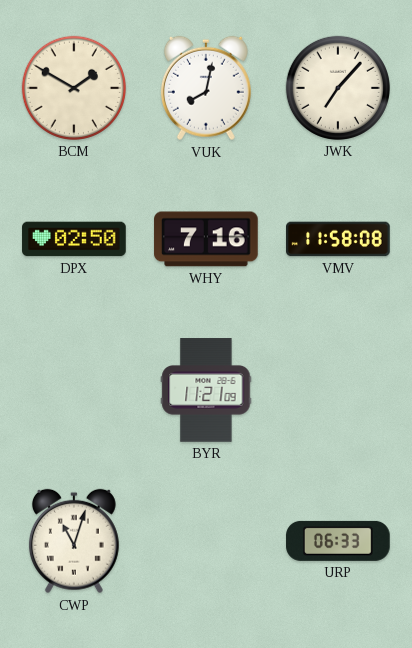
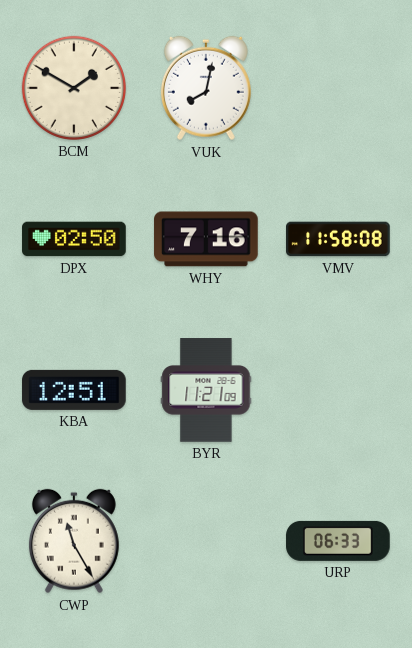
JWK: 7:07 -> none
KBA: none -> 12:51
CWP: 11:03 -> 11:25
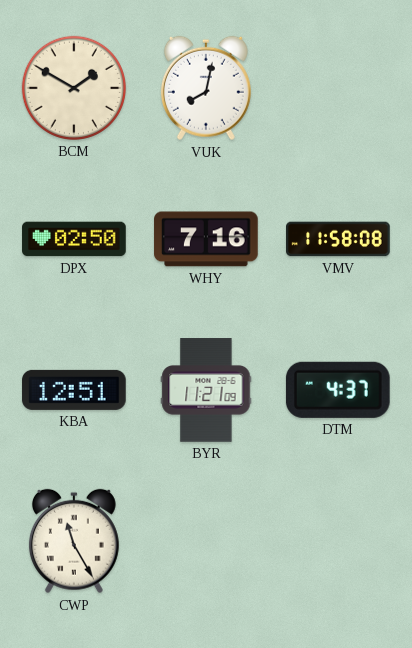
DTM: none -> 4:37
URP: 06:33 -> none
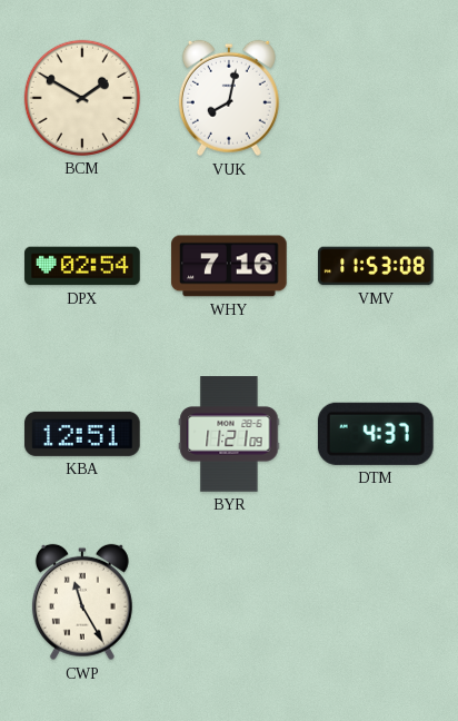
DPX: 02:50 -> 02:54
VMV: 11:58 -> 11:53
